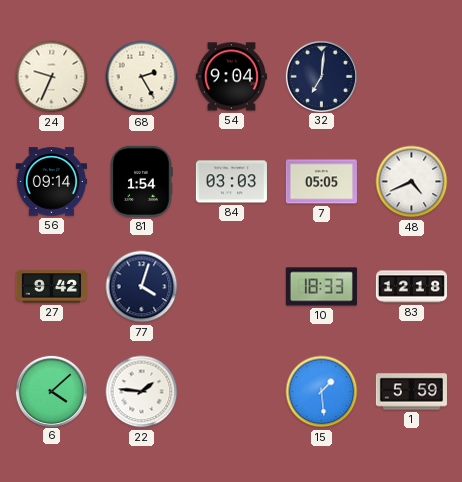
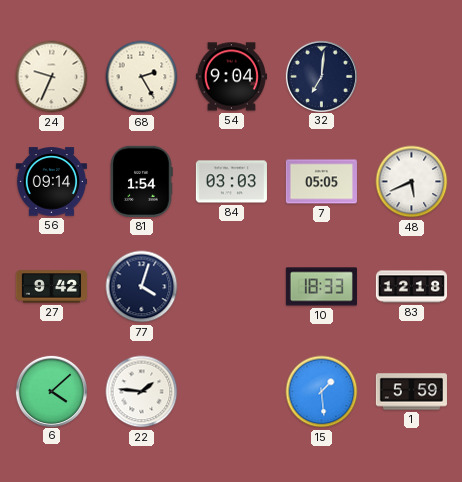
48: 4:41 -> 5:41
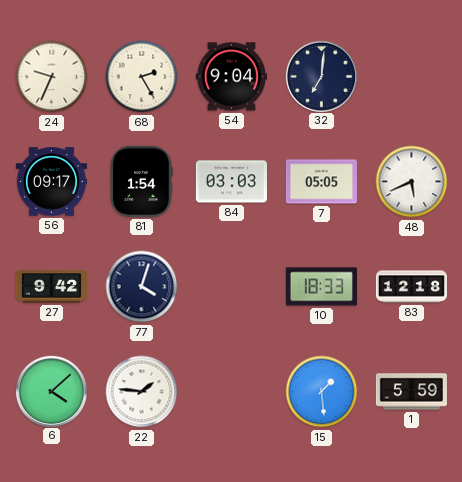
56: 09:14 -> 09:17
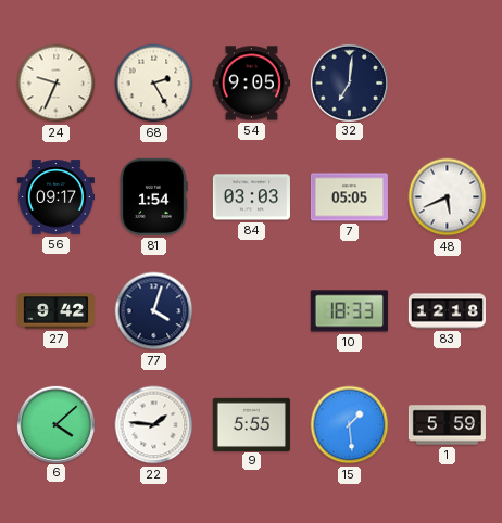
54: 9:04 -> 9:05
9: none -> 5:55
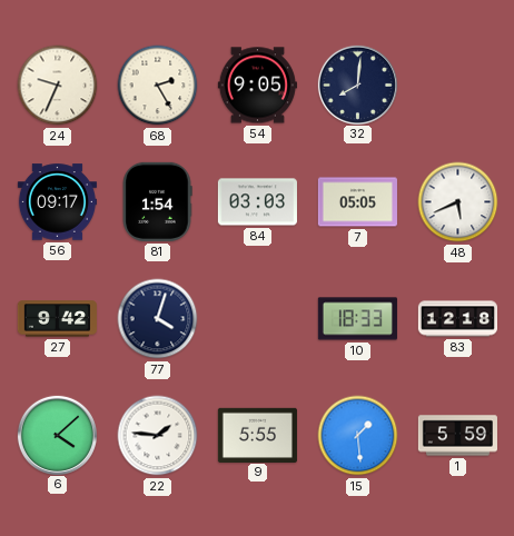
32: 7:01 -> 8:01
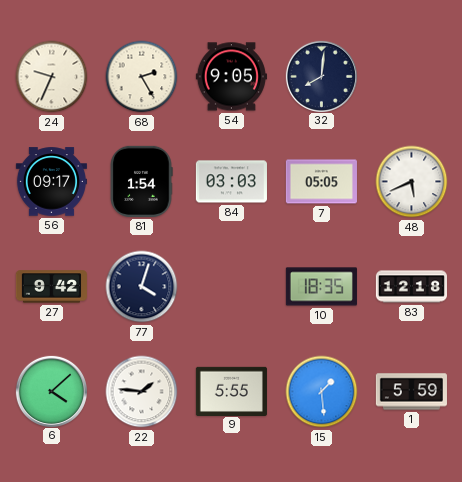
10: 18:33 -> 18:35
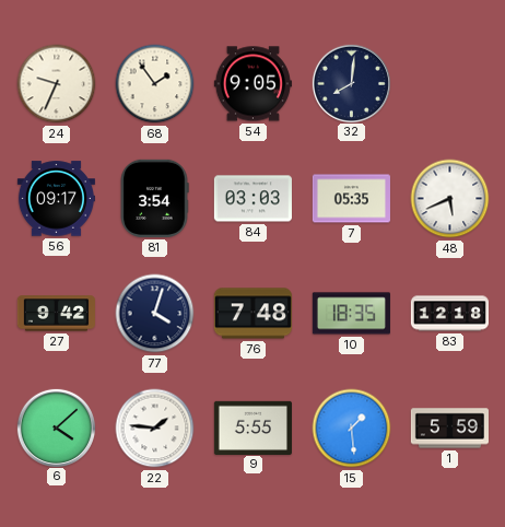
68: 2:25 -> 1:54
81: 1:54 -> 3:54
7: 05:05 -> 05:35
76: none -> 7:48
